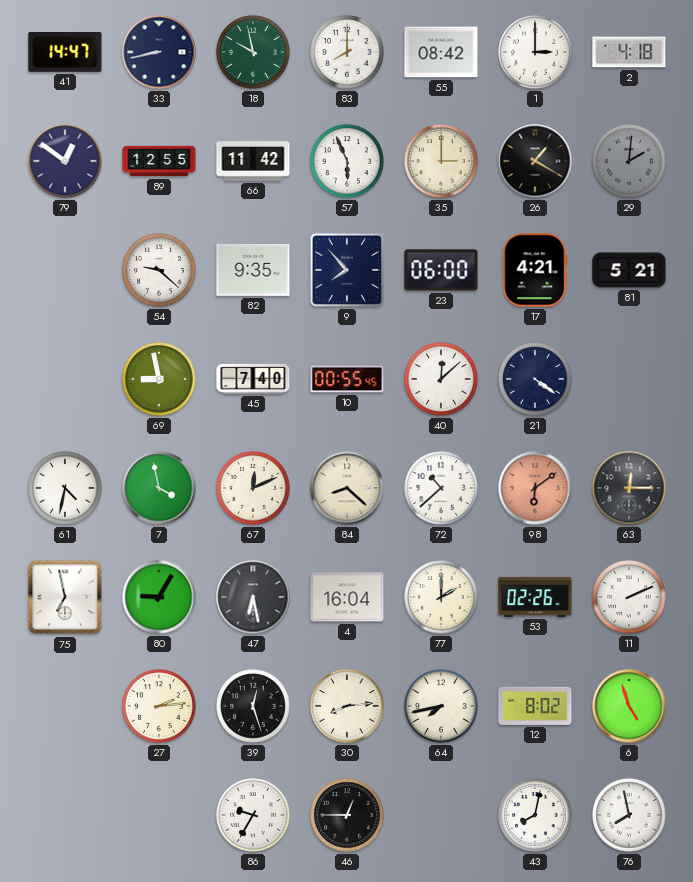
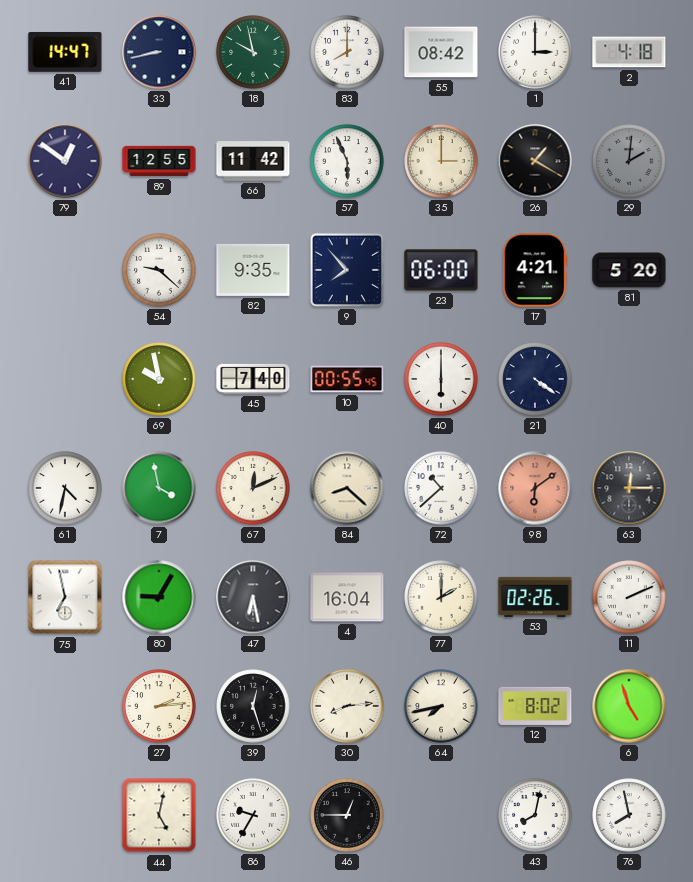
81: 5:21 -> 5:20
69: 8:58 -> 9:58
40: 12:08 -> 6:00
44: none -> 5:02
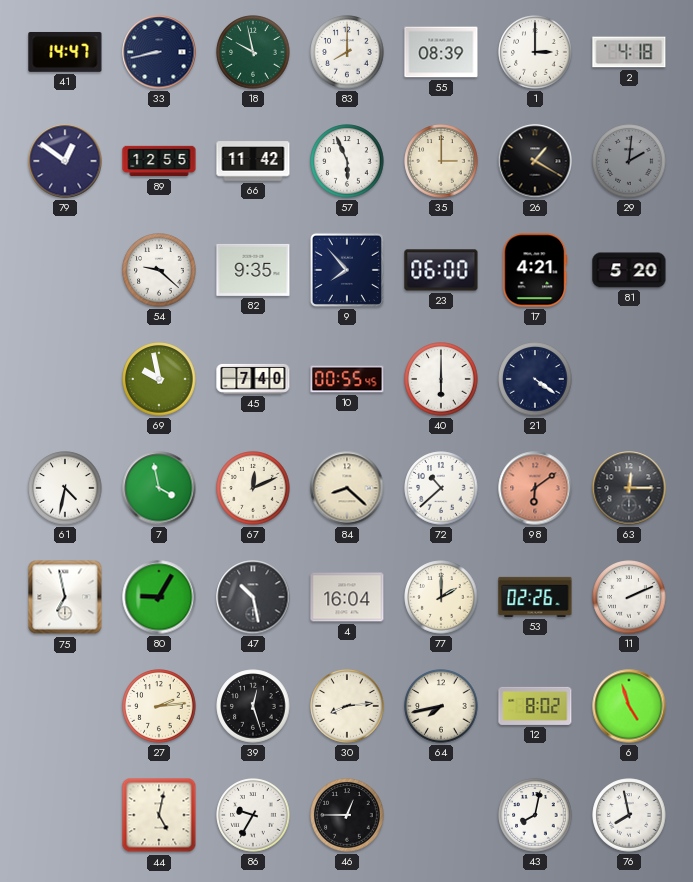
55: 08:42 -> 08:39
47: 6:28 -> 10:28
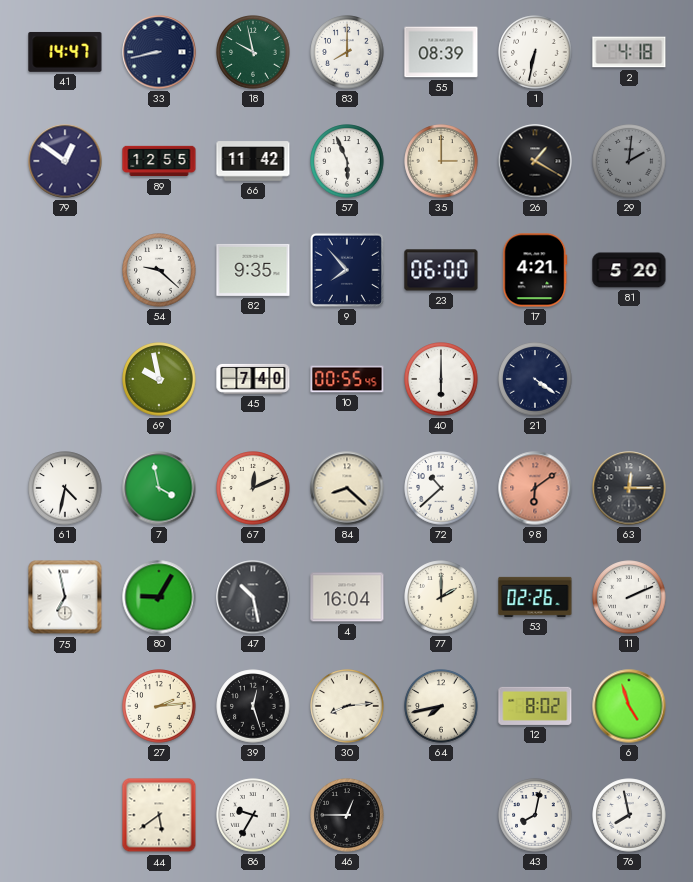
1: 3:00 -> 6:32
44: 5:02 -> 5:39
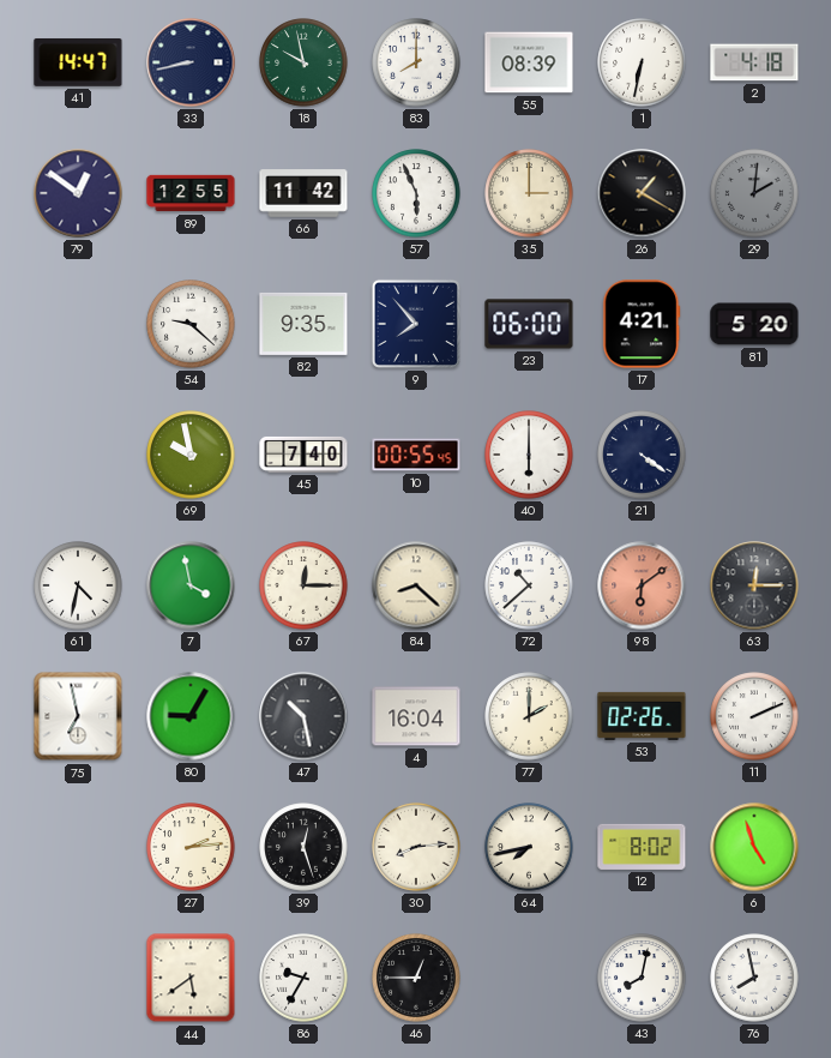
67: 12:11 -> 12:15
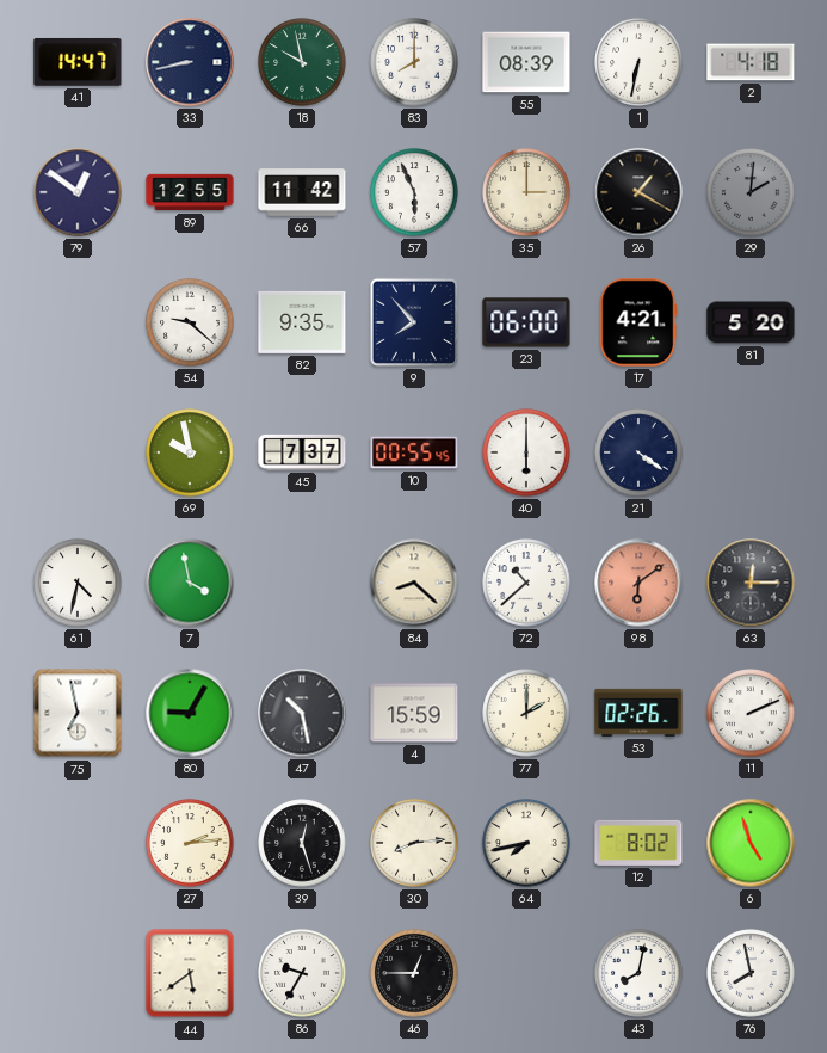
45: 7:40 -> 7:37
67: 12:15 -> none
4: 16:04 -> 15:59
